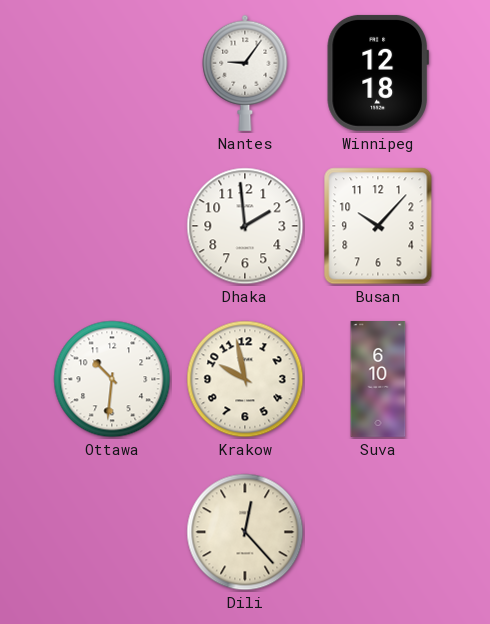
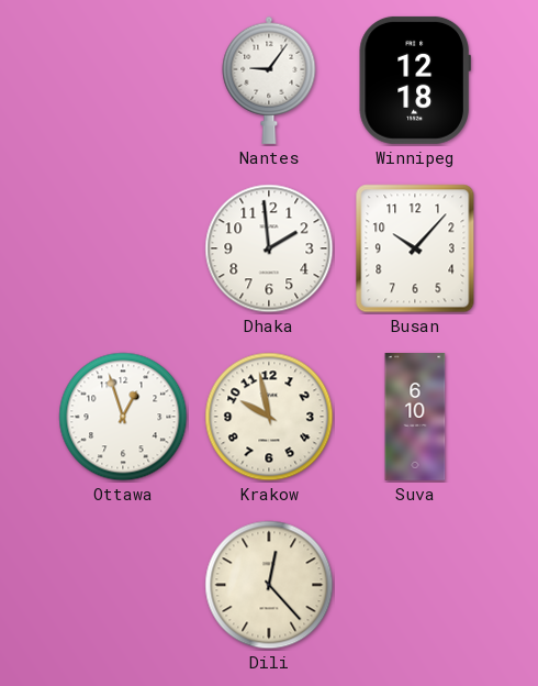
Ottawa: 10:31 -> 12:57
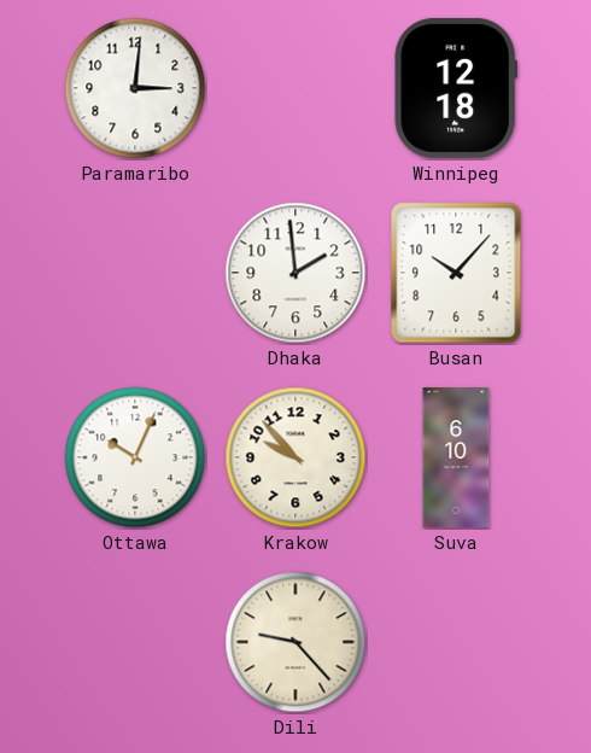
Paramaribo: none -> 3:01
Nantes: 9:06 -> none
Ottawa: 12:57 -> 10:04
Krakow: 9:58 -> 9:53
Dili: 12:23 -> 9:23
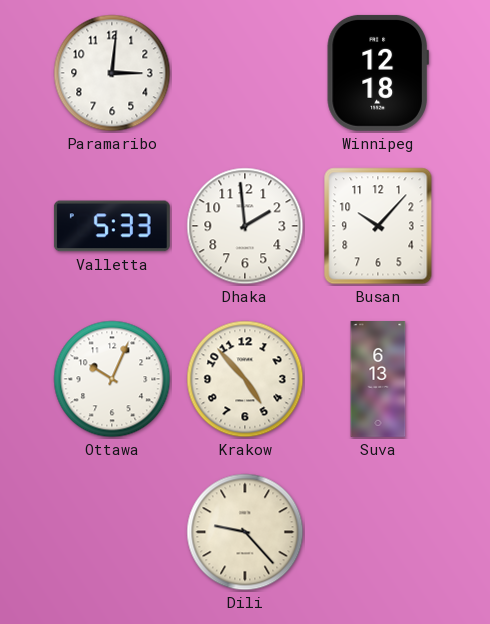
Valletta: none -> 5:33
Krakow: 9:53 -> 4:53
Suva: 6:10 -> 6:13
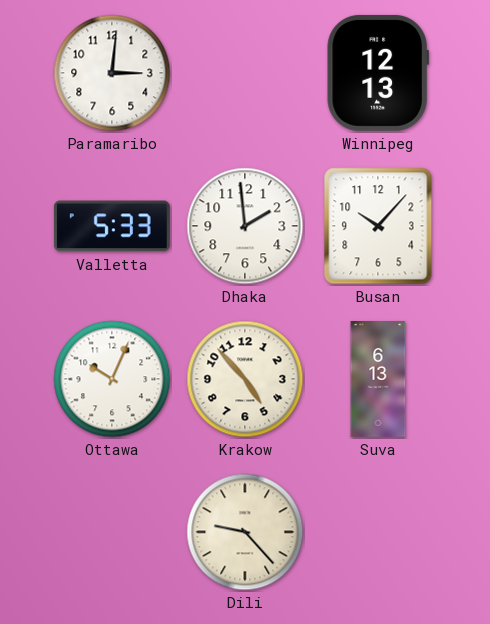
Winnipeg: 12:18 -> 12:13
